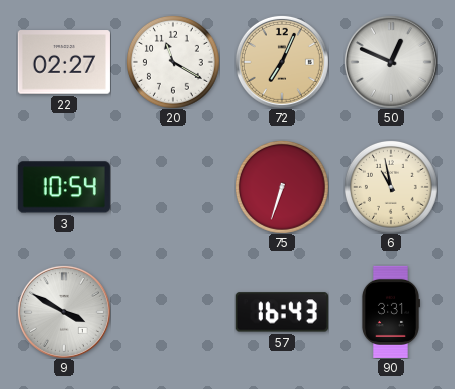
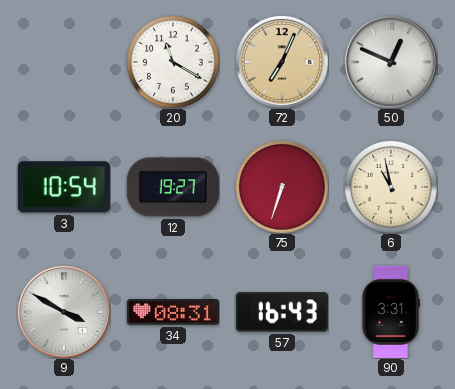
22: 02:27 -> none
12: none -> 19:27
34: none -> 08:31
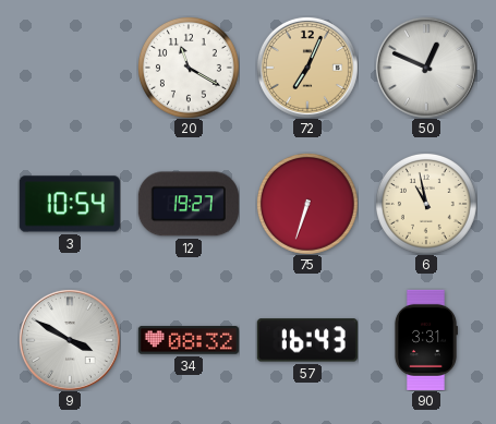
34: 08:31 -> 08:32
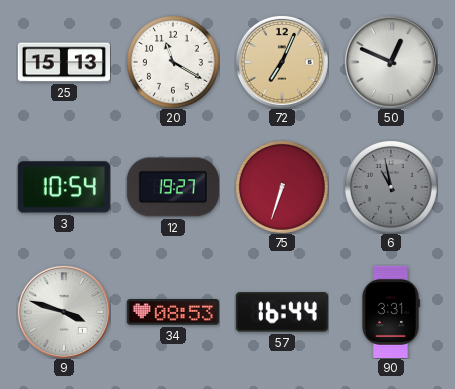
25: none -> 15:13
6 dial: cream -> grey
9: 3:50 -> 3:48
34: 08:32 -> 08:53
57: 16:43 -> 16:44
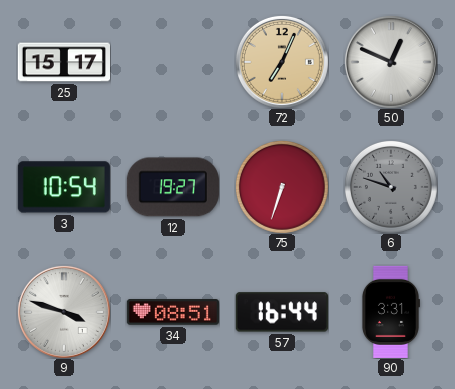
25: 15:13 -> 15:17
20: 11:20 -> none
6: 10:58 -> 10:48
34: 08:53 -> 08:51
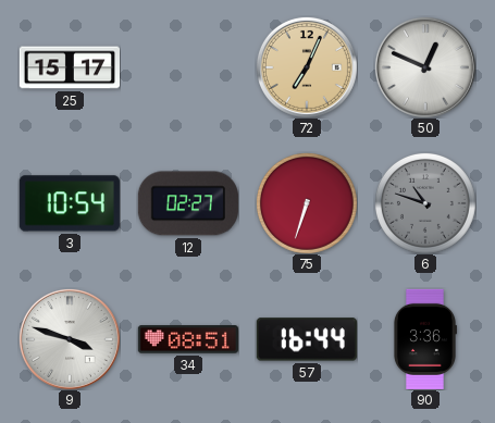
12: 19:27 -> 02:27
90: 3:31 -> 3:36
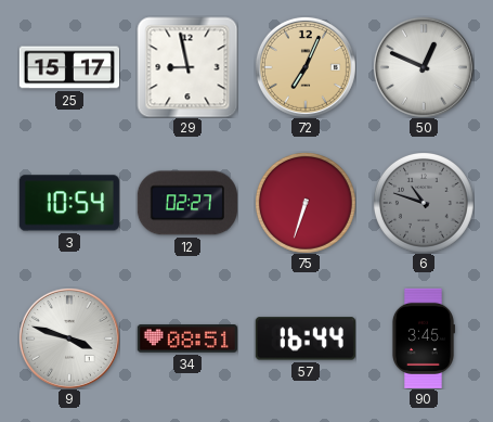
29: none -> 8:58
90: 3:36 -> 3:45
